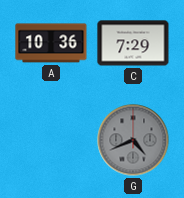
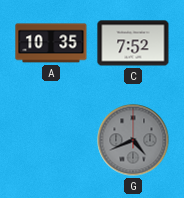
A: 10:36 -> 10:35
C: 7:29 -> 7:52
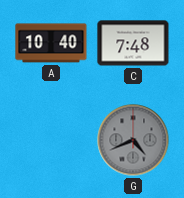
A: 10:35 -> 10:40
C: 7:52 -> 7:48
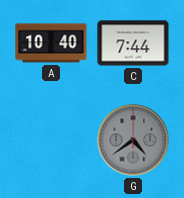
C: 7:48 -> 7:44
G: 4:41 -> 4:39
